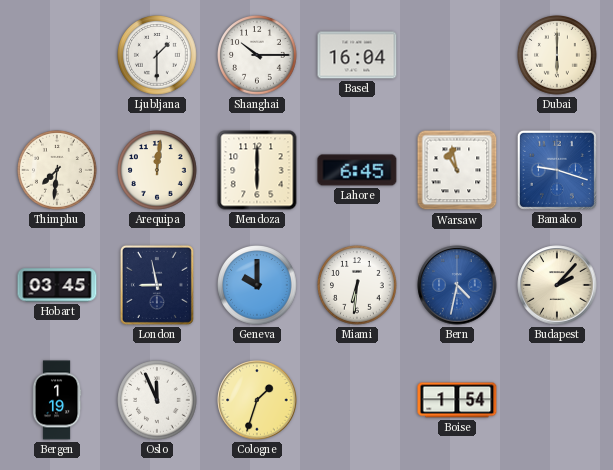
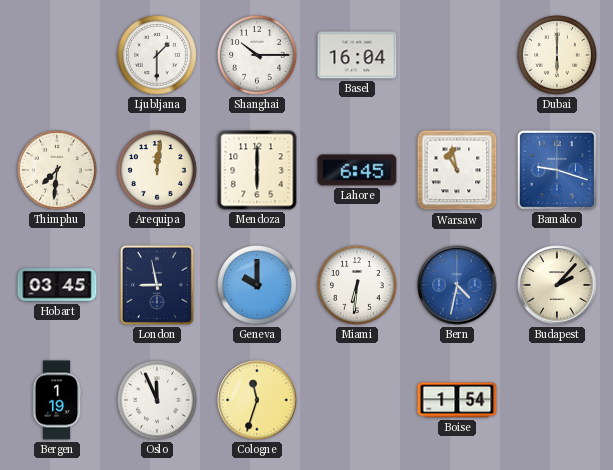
Cologne: 1:33 -> 11:33
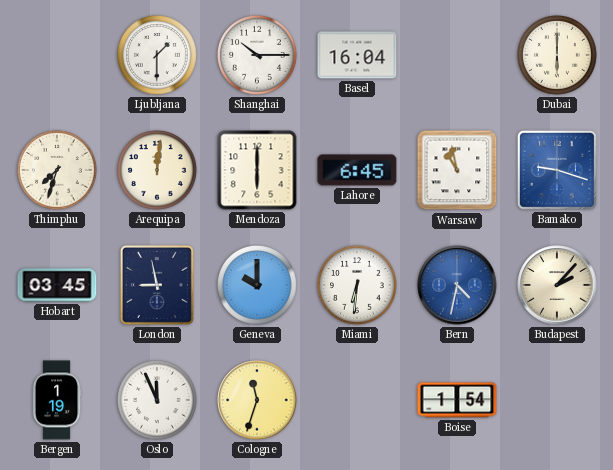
Thimphu: 7:31 -> 7:33
